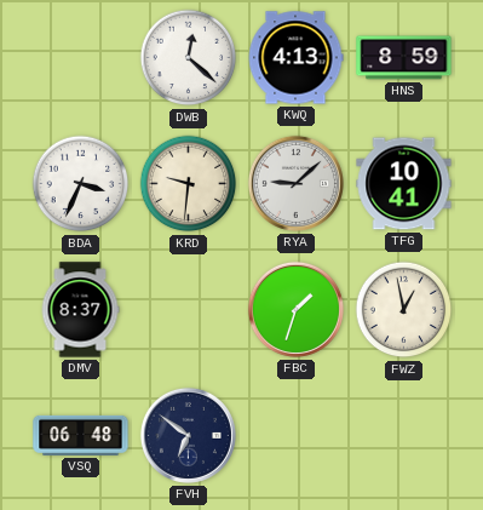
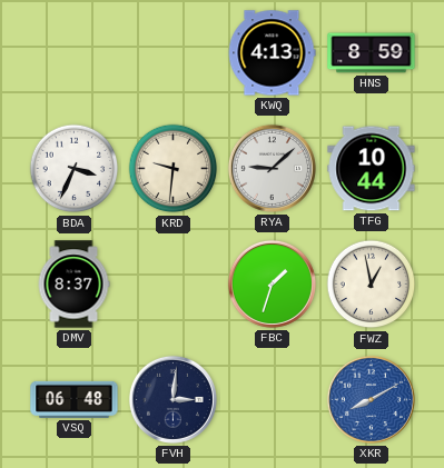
DWB: 12:22 -> none
TFG: 10:41 -> 10:44
FVH: 6:51 -> 3:01
XKR: none -> 8:10
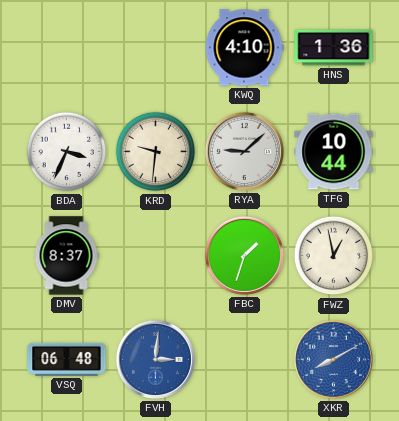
KWQ: 4:13 -> 4:10
HNS: 8:59 -> 1:36
FVH dial: navy -> blue
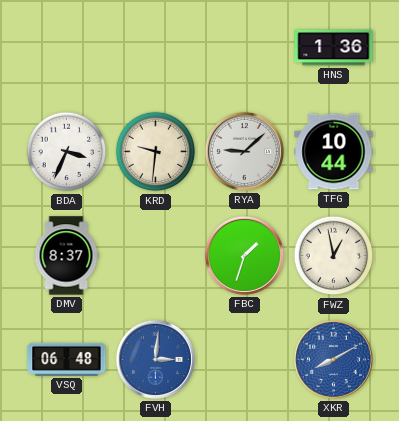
KWQ: 4:10 -> none
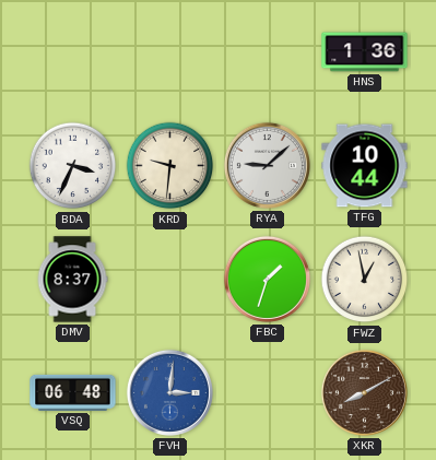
XKR dial: blue -> brown
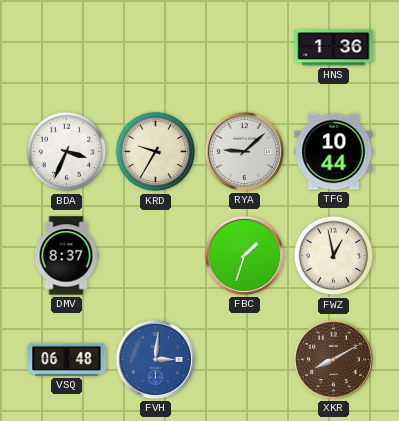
KRD: 9:31 -> 9:35
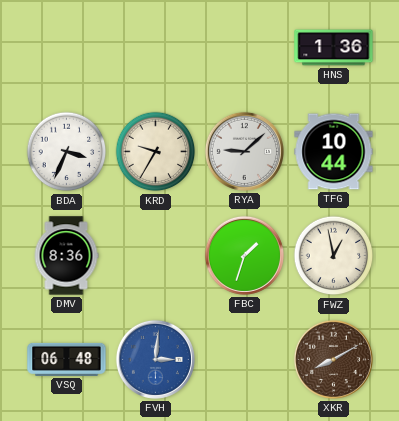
DMV: 8:37 -> 8:36
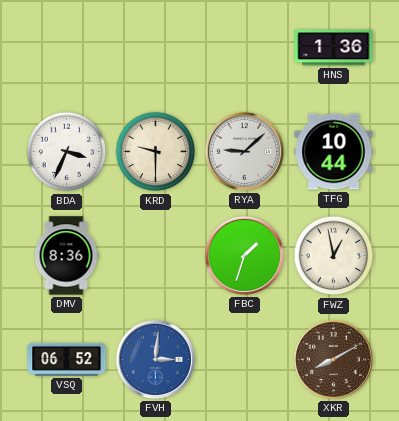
KRD: 9:35 -> 9:30
VSQ: 06:48 -> 06:52
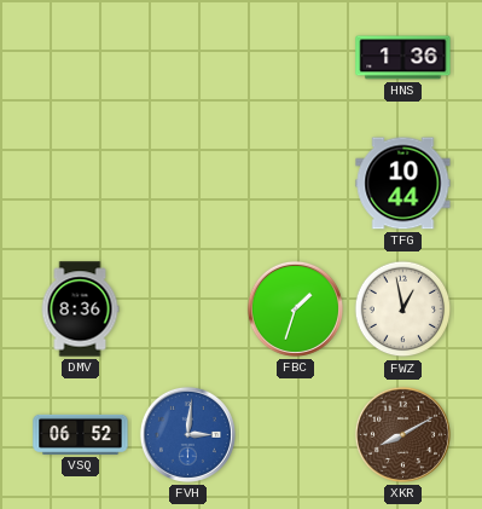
BDA: 3:34 -> none
KRD: 9:30 -> none
RYA: 9:08 -> none
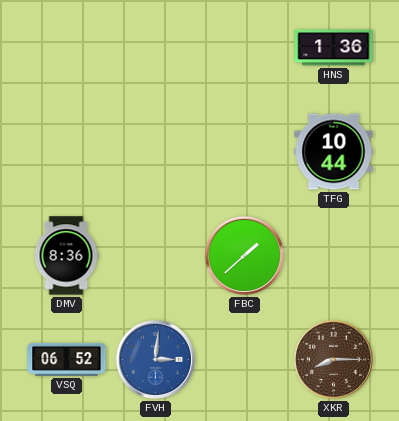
FBC: 1:33 -> 1:38
FWZ: 12:58 -> none
XKR: 8:10 -> 8:15
